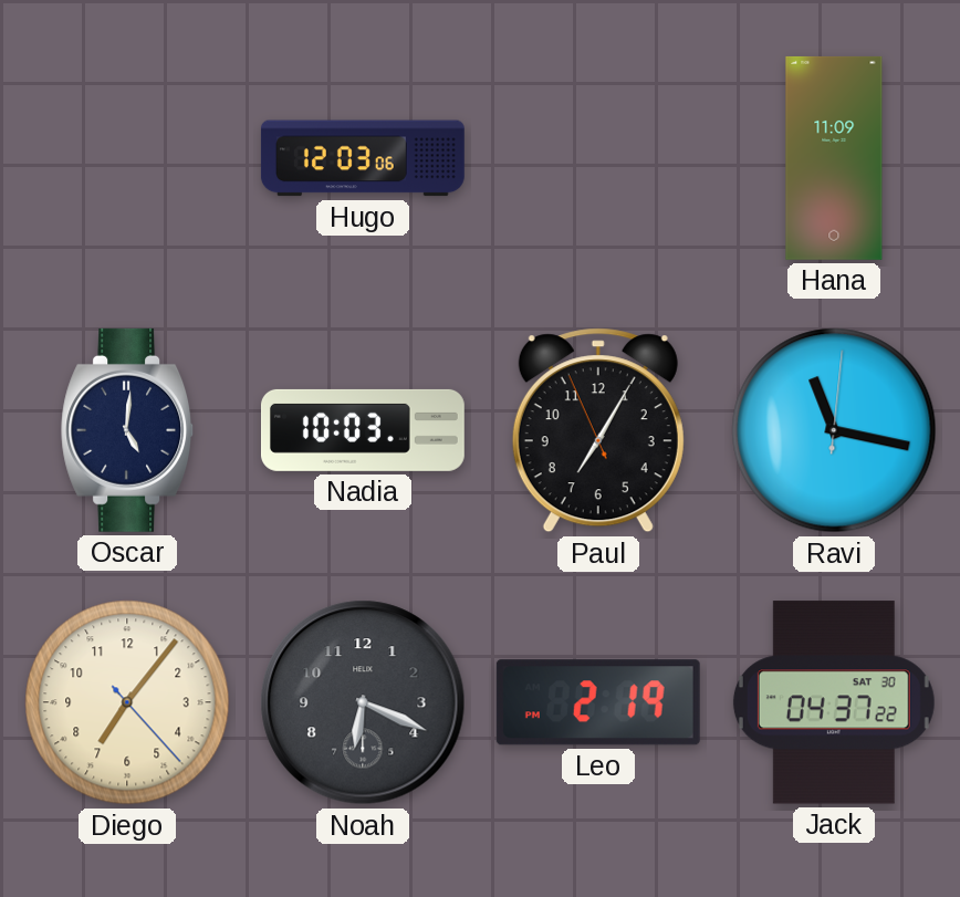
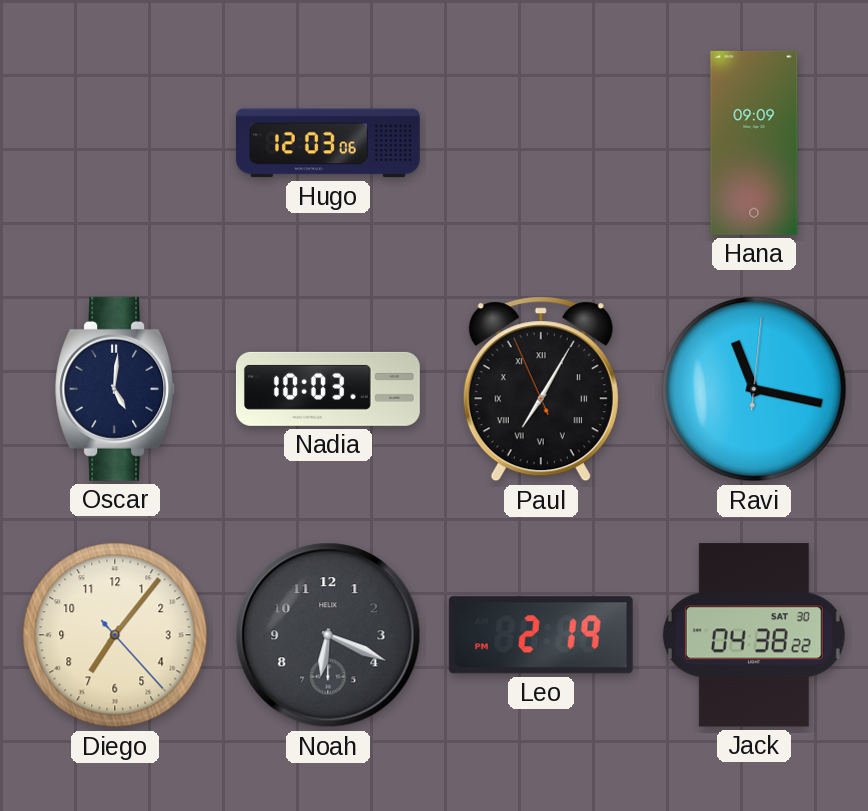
Hana: 11:09 -> 09:09
Paul numerals: Arabic -> Roman
Jack: 04:37 -> 04:38
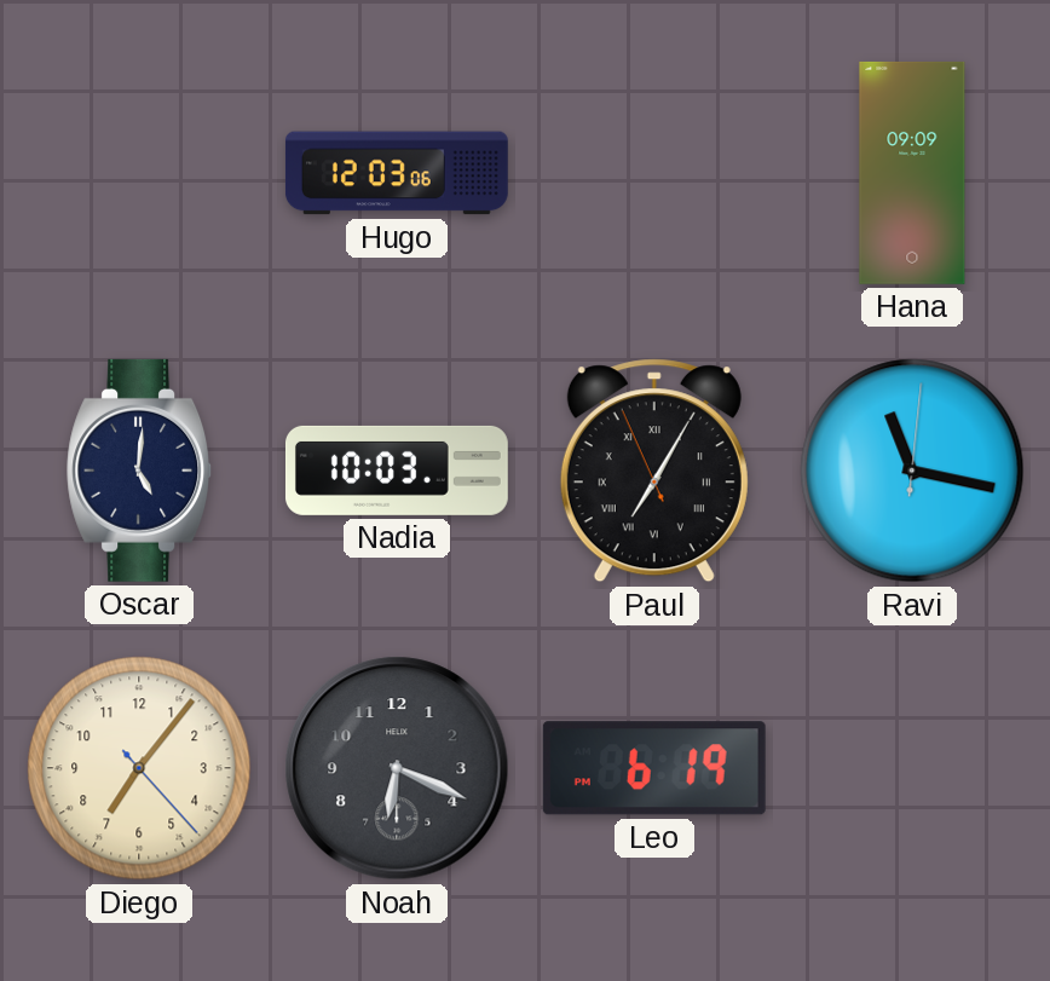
Leo: 2:19 -> 6:19
Jack: 04:38 -> none
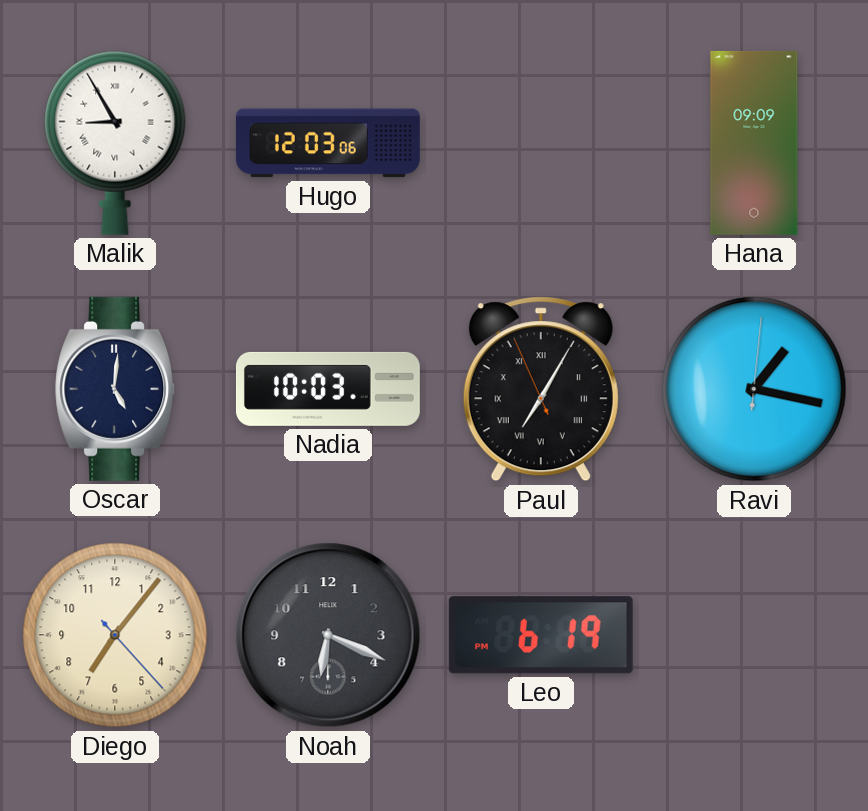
Malik: none -> 8:55
Ravi: 11:17 -> 1:17
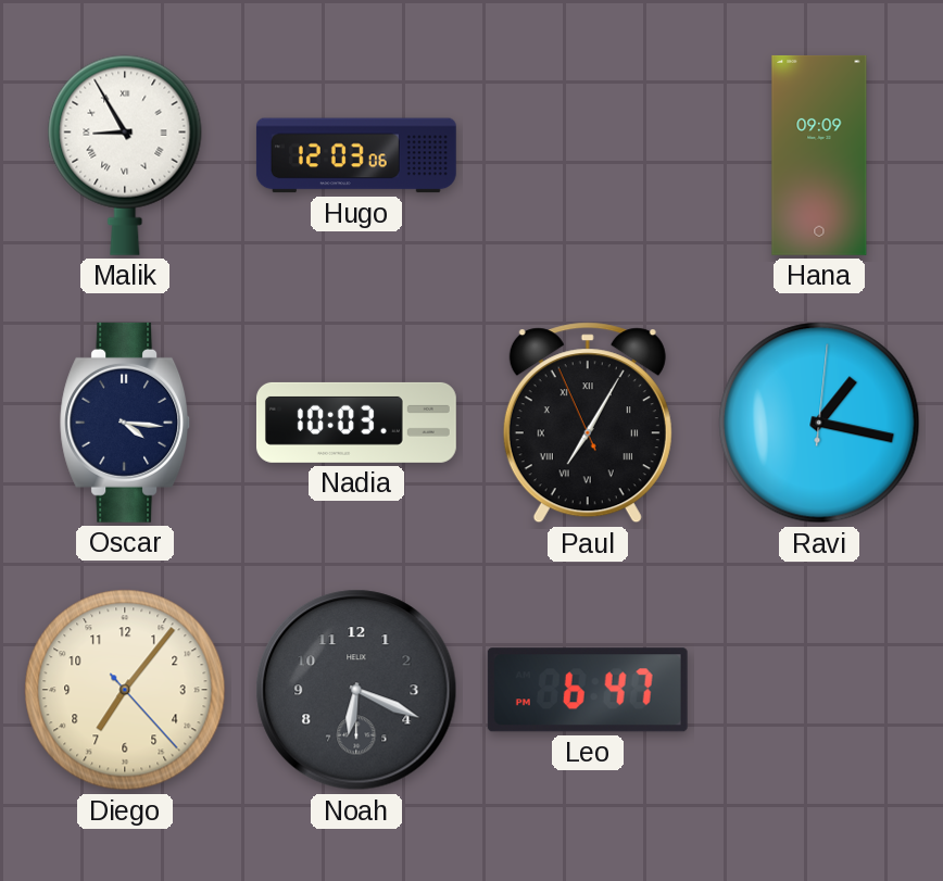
Oscar: 5:01 -> 4:16
Leo: 6:19 -> 6:47
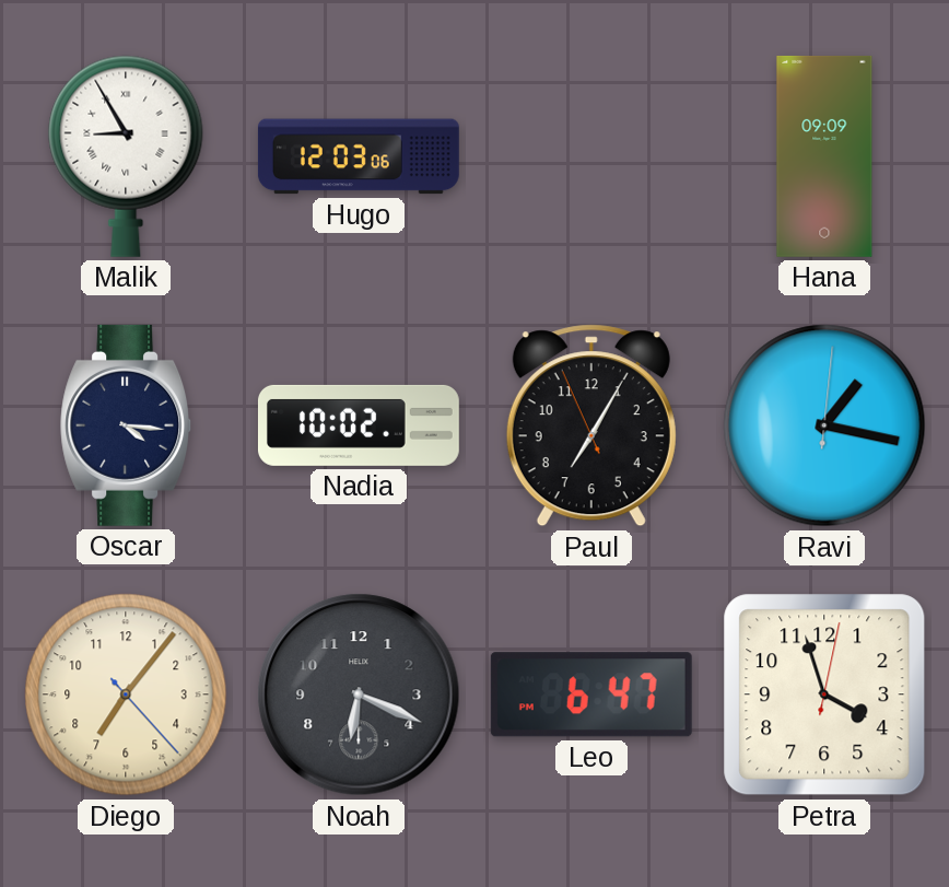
Nadia: 10:03 -> 10:02
Paul numerals: Roman -> Arabic
Petra: none -> 3:57
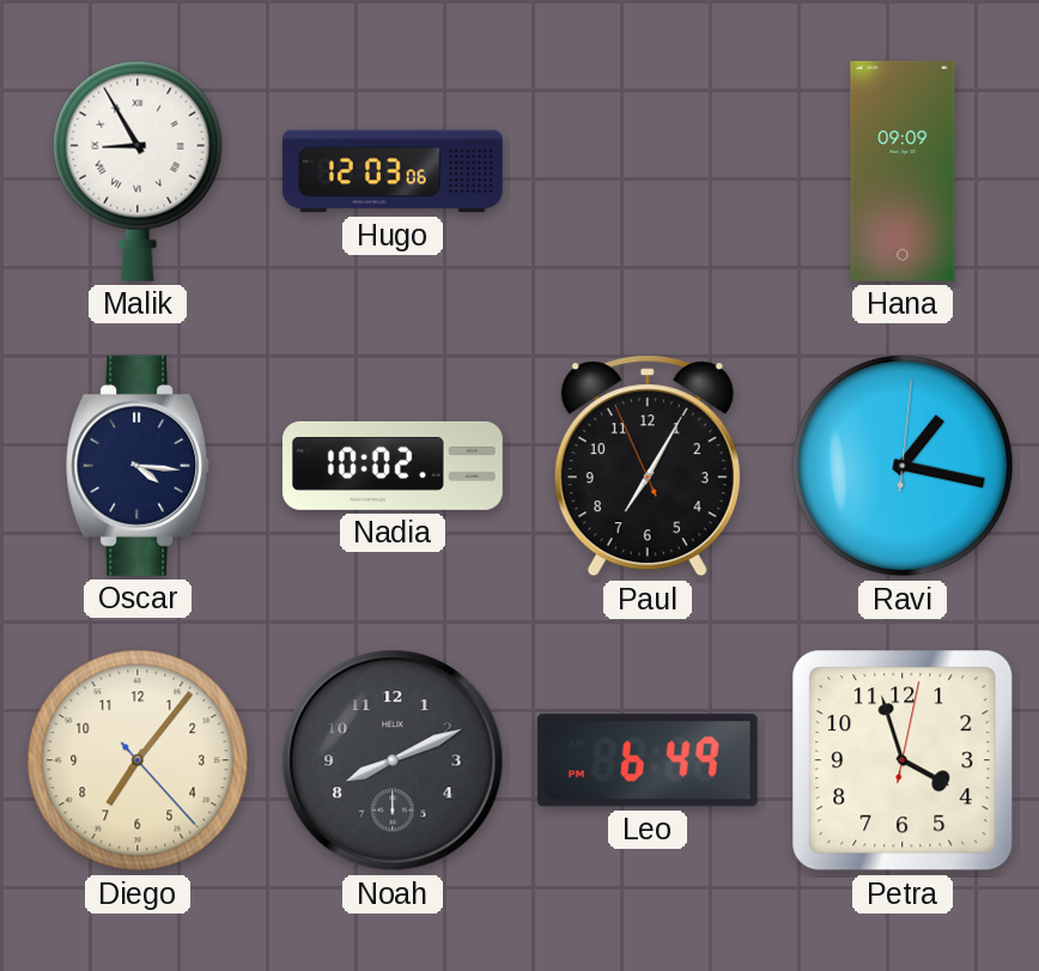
Noah: 6:19 -> 8:11
Leo: 6:47 -> 6:49
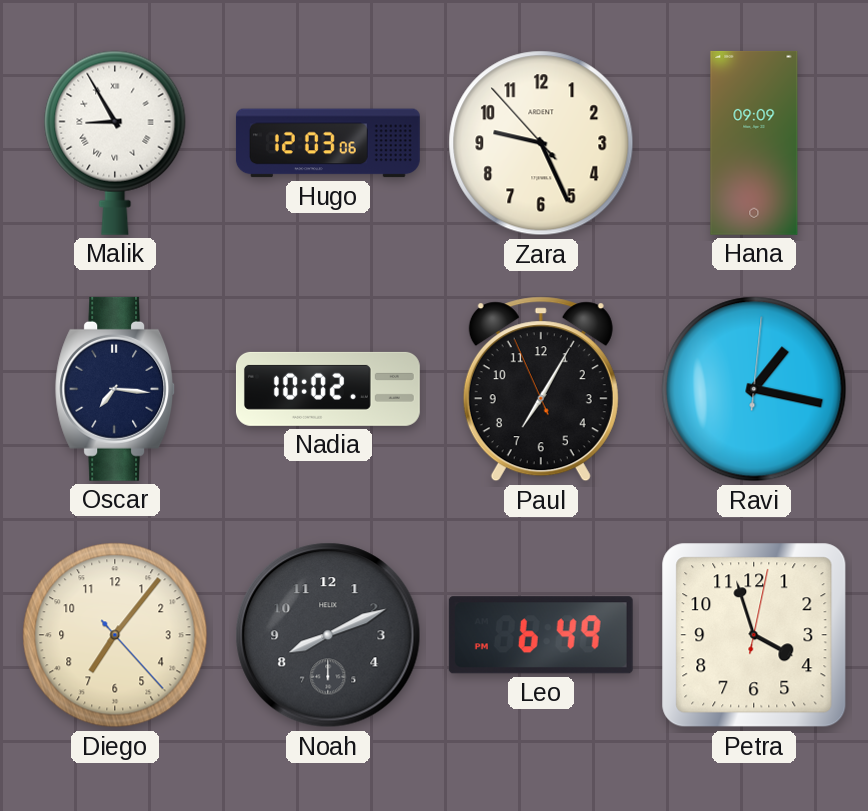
Zara: none -> 9:25
Oscar: 4:16 -> 7:16
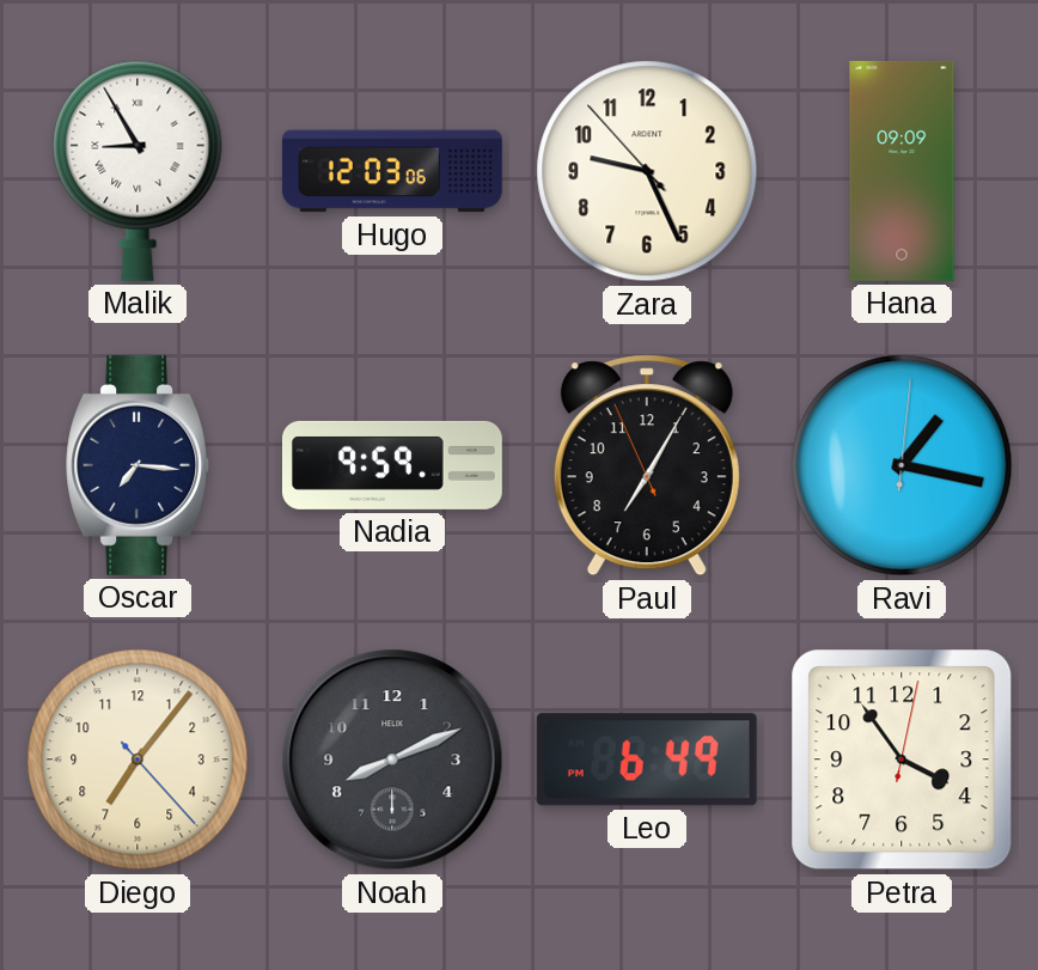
Nadia: 10:02 -> 9:59
Petra: 3:57 -> 3:54
